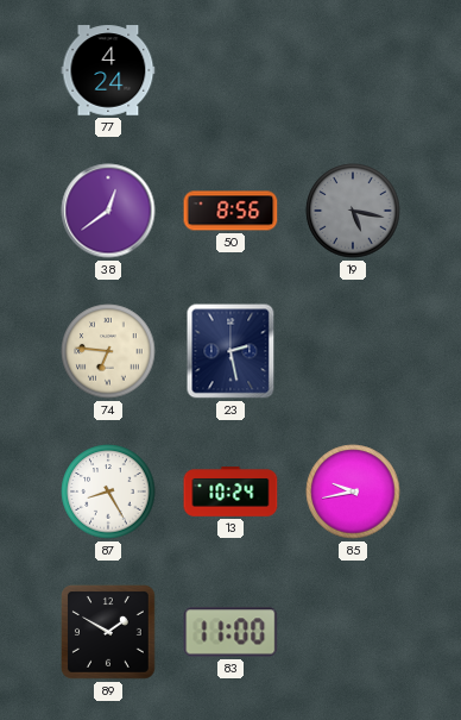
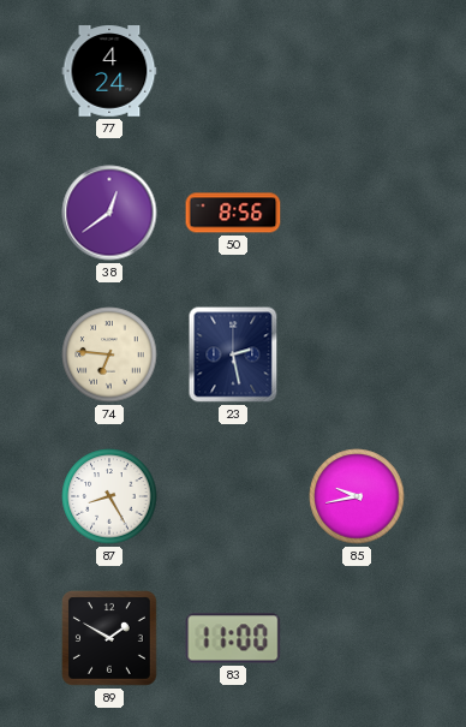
19: 5:17 -> none
13: 10:24 -> none
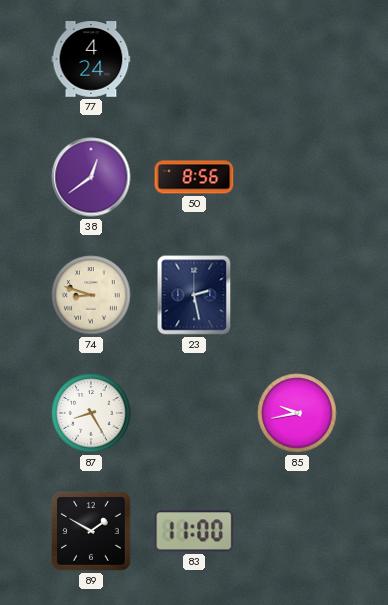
74: 6:46 -> 8:48
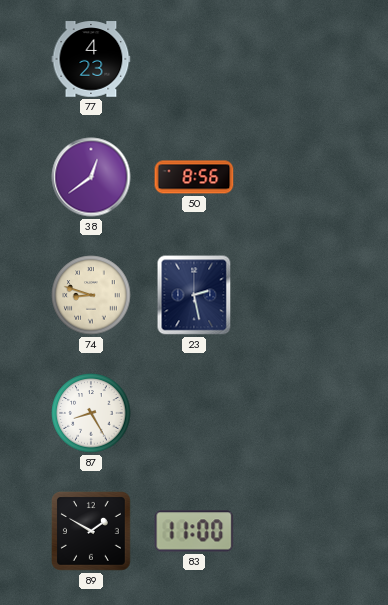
77: 4:24 -> 4:23
85: 9:43 -> none
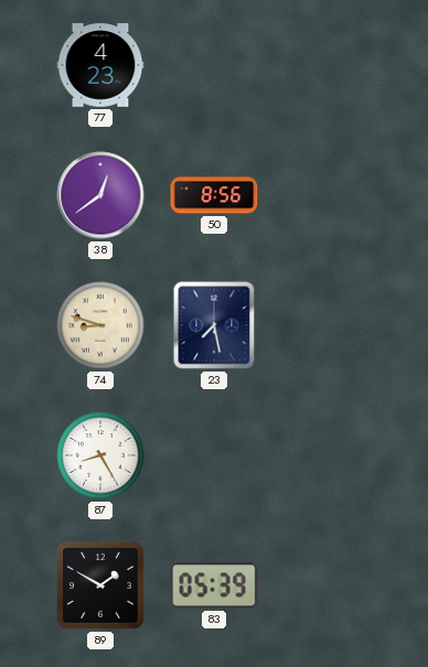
23: 2:28 -> 7:28
83: 11:00 -> 05:39
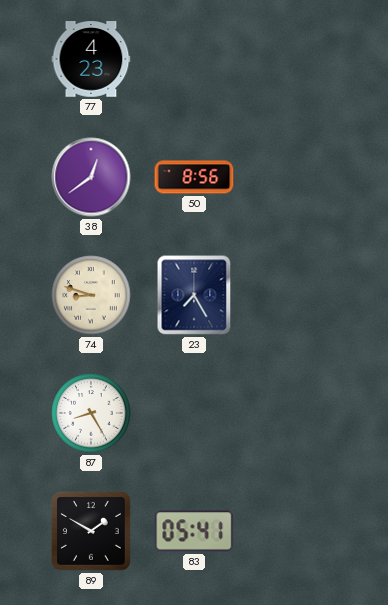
23: 7:28 -> 7:25
83: 05:39 -> 05:41
